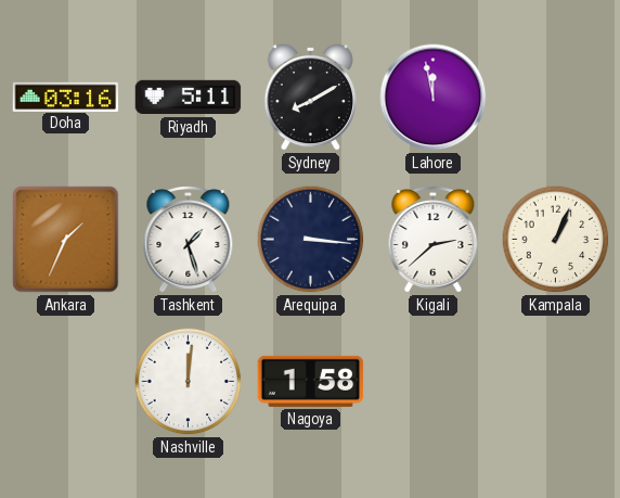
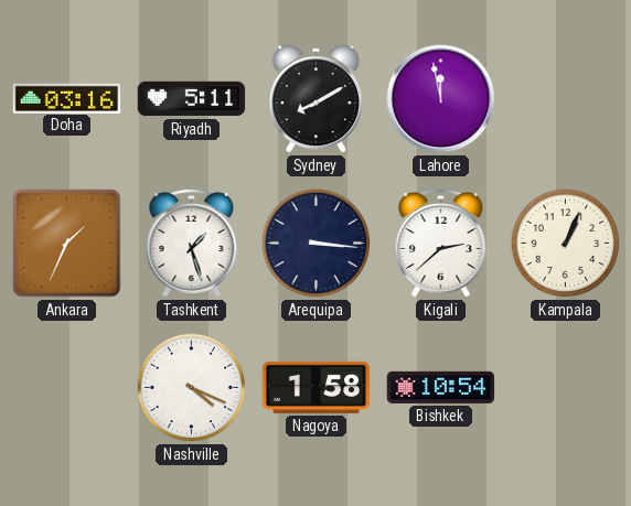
Nashville: 12:01 -> 4:19
Bishkek: none -> 10:54
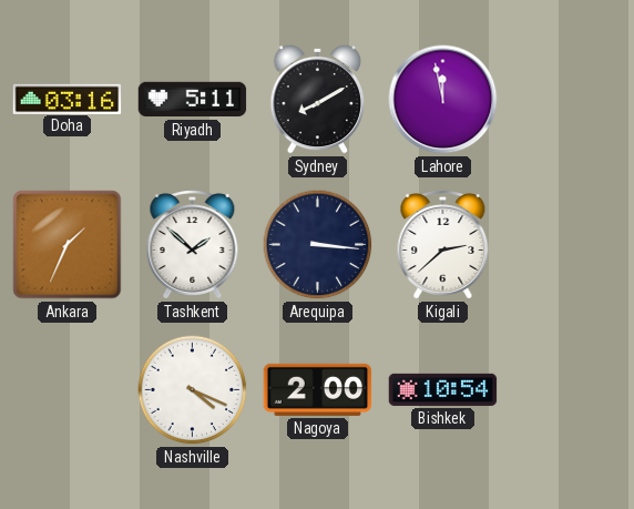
Tashkent: 1:27 -> 1:52
Kampala: 1:04 -> none
Nagoya: 1:58 -> 2:00
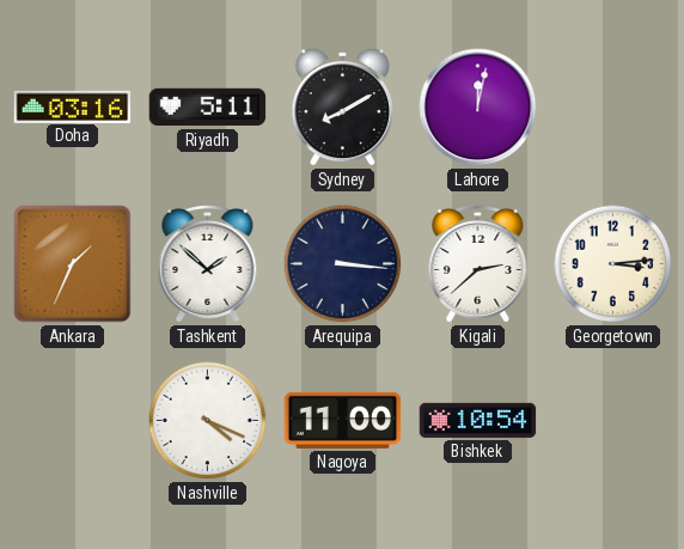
Lahore: 11:58 -> 12:02
Georgetown: none -> 3:14
Nagoya: 2:00 -> 11:00
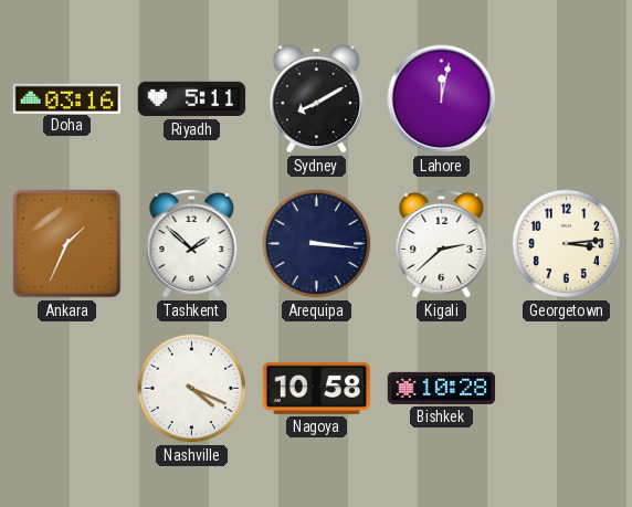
Nagoya: 11:00 -> 10:58
Bishkek: 10:54 -> 10:28
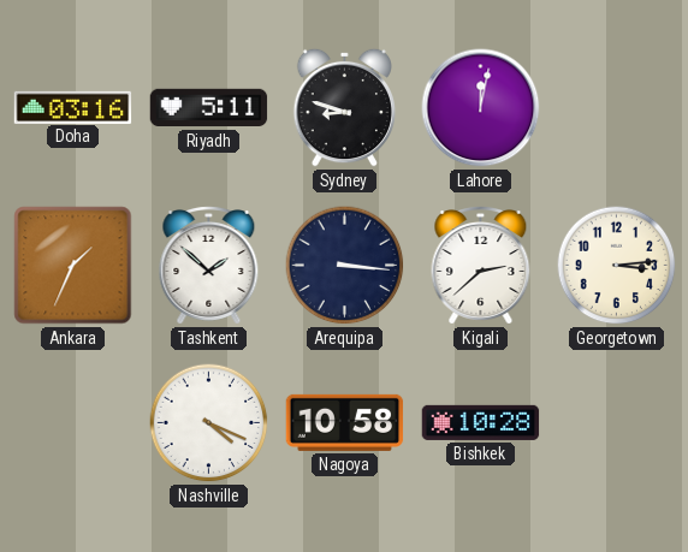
Sydney: 8:10 -> 8:48
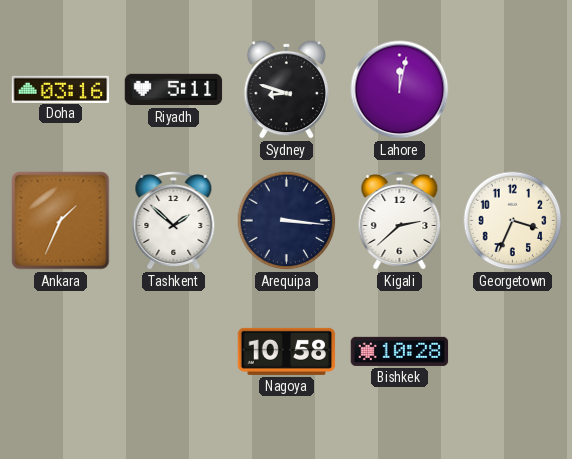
Georgetown: 3:14 -> 3:34
Nashville: 4:19 -> none
